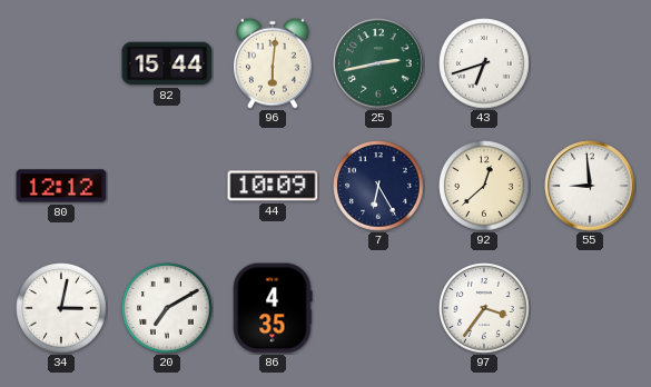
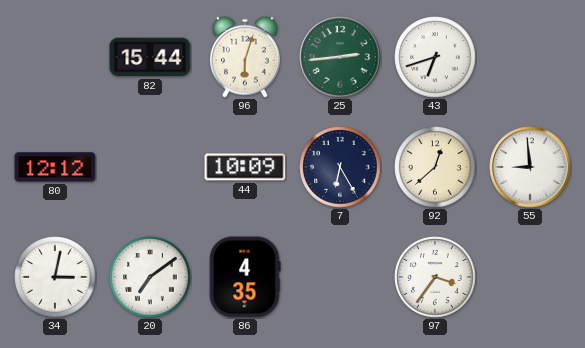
96: 6:01 -> 6:03
25: 2:43 -> 2:44
20: 7:10 -> 7:09
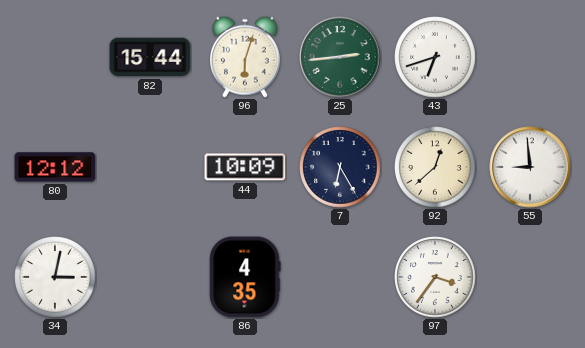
20: 7:09 -> none
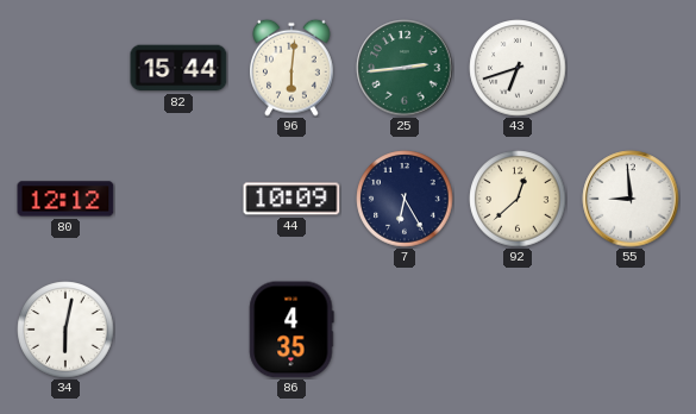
96: 6:03 -> 6:01
34: 3:02 -> 6:02
97: 3:36 -> none
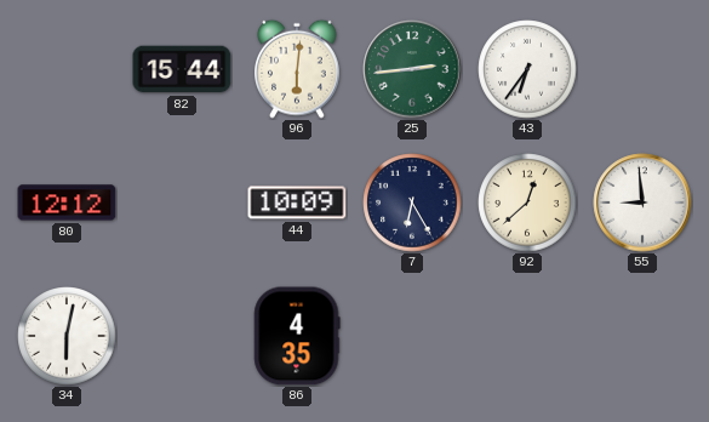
43: 6:42 -> 6:36
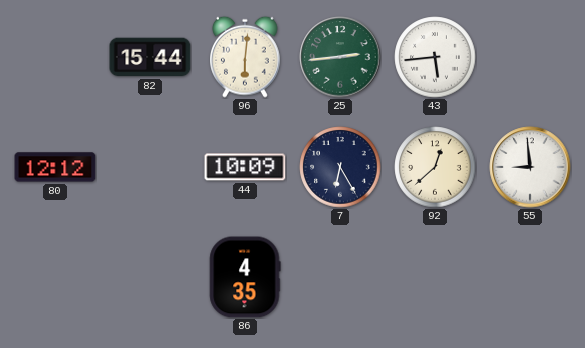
43: 6:36 -> 5:44
34: 6:02 -> none
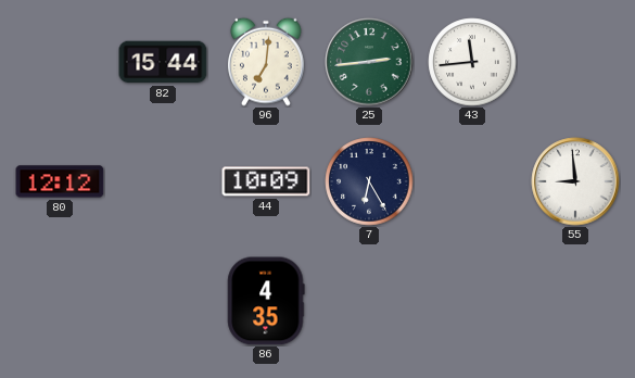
96: 6:01 -> 7:01
43: 5:44 -> 11:44
92: 12:38 -> none
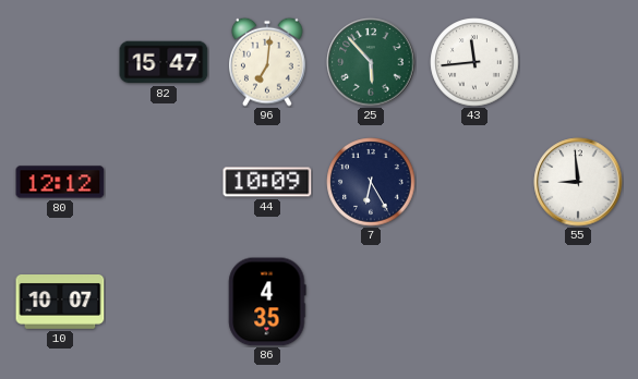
82: 15:44 -> 15:47
25: 2:44 -> 5:53
10: none -> 10:07
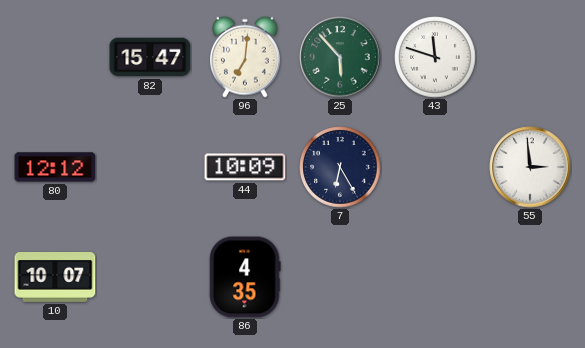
43: 11:44 -> 11:48
55: 8:59 -> 2:59
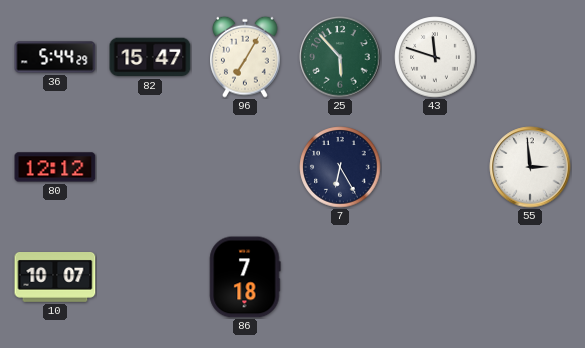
36: none -> 5:44
96: 7:01 -> 7:05
44: 10:09 -> none
86: 4:35 -> 7:18
